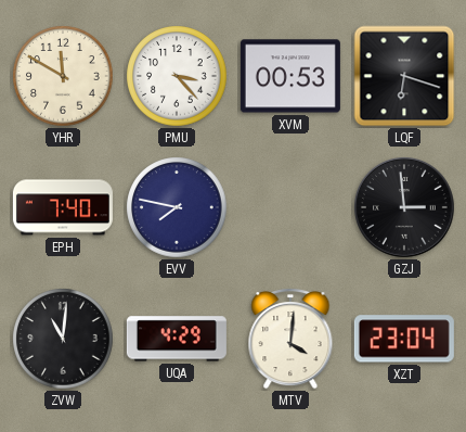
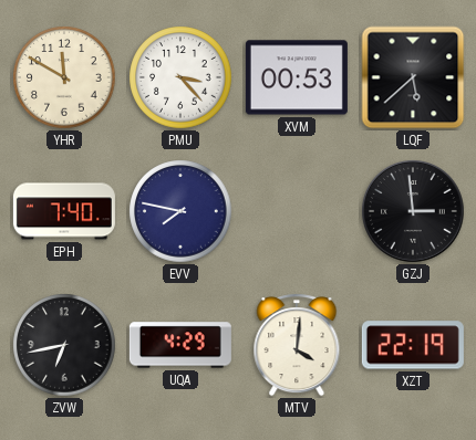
LQF: 6:18 -> 5:38
ZVW: 11:01 -> 6:43
XZT: 23:04 -> 22:19
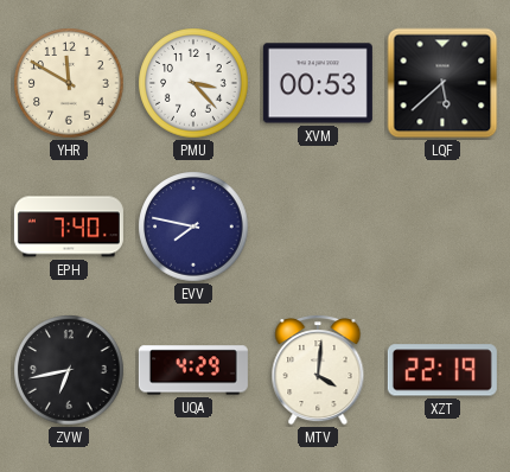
GZJ: 2:59 -> none
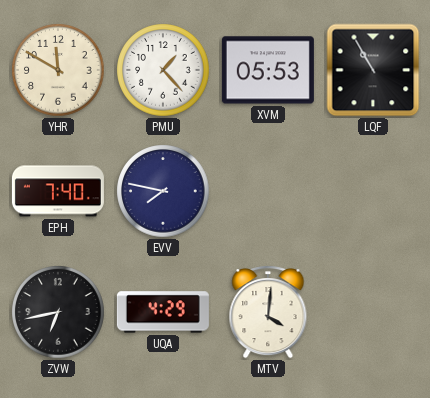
PMU: 3:23 -> 1:23
XVM: 00:53 -> 05:53
LQF: 5:38 -> 10:55
XZT: 22:19 -> none
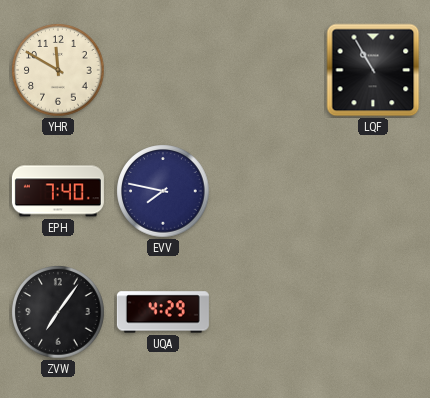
PMU: 1:23 -> none
XVM: 05:53 -> none
ZVW: 6:43 -> 7:06
MTV: 4:01 -> none
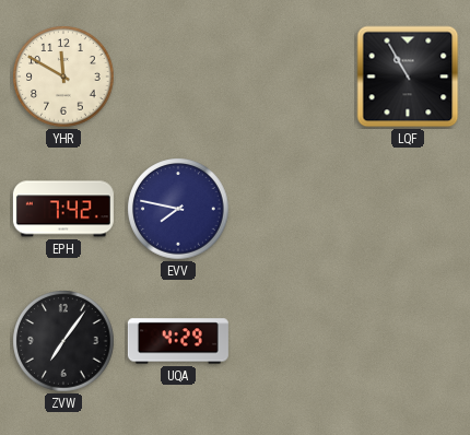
EPH: 7:40 -> 7:42
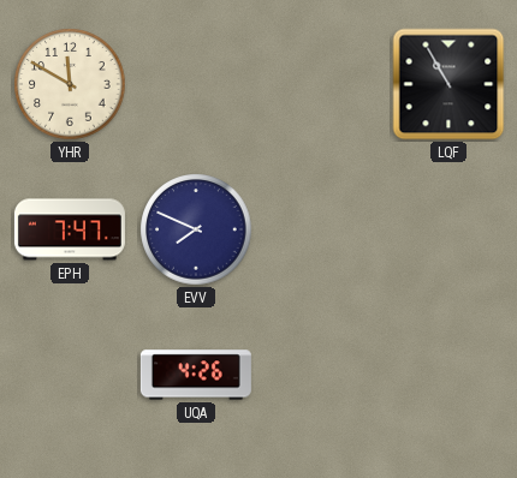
EPH: 7:42 -> 7:47
EVV: 7:47 -> 7:49
ZVW: 7:06 -> none
UQA: 4:29 -> 4:26
